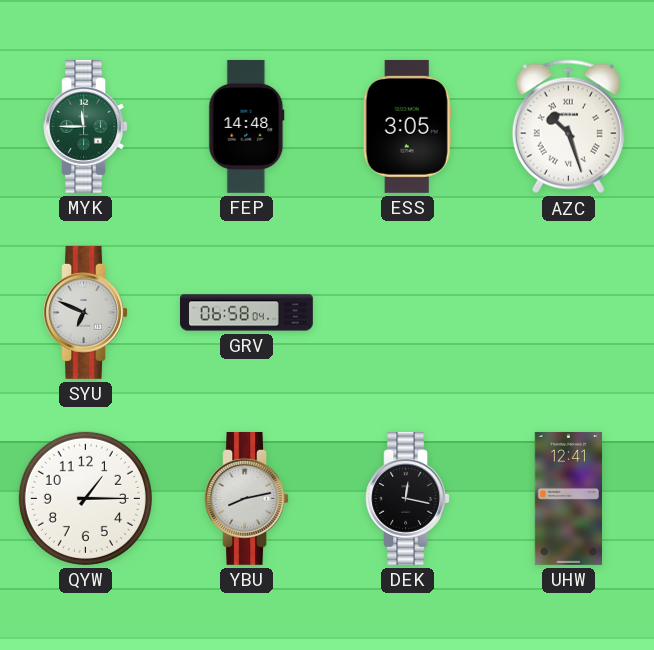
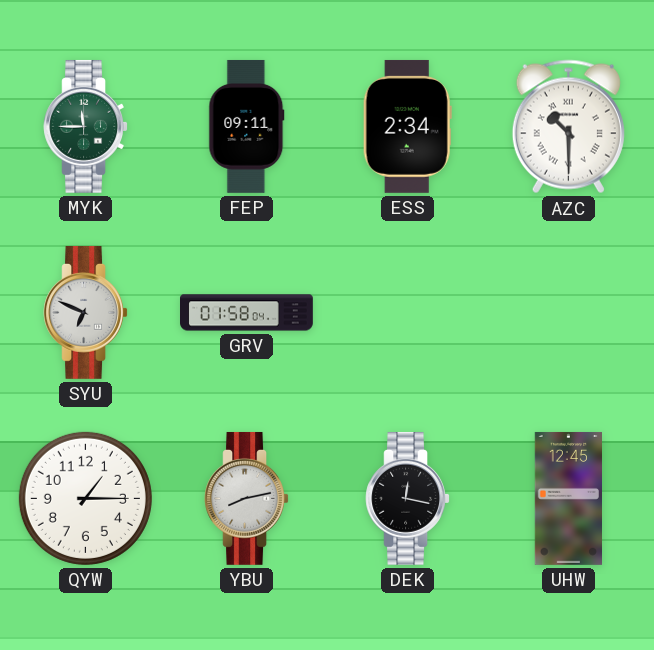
FEP: 14:48 -> 09:11
ESS: 3:05 -> 2:34
AZC: 10:27 -> 10:30
GRV: 06:58 -> 01:58
UHW: 12:41 -> 12:45
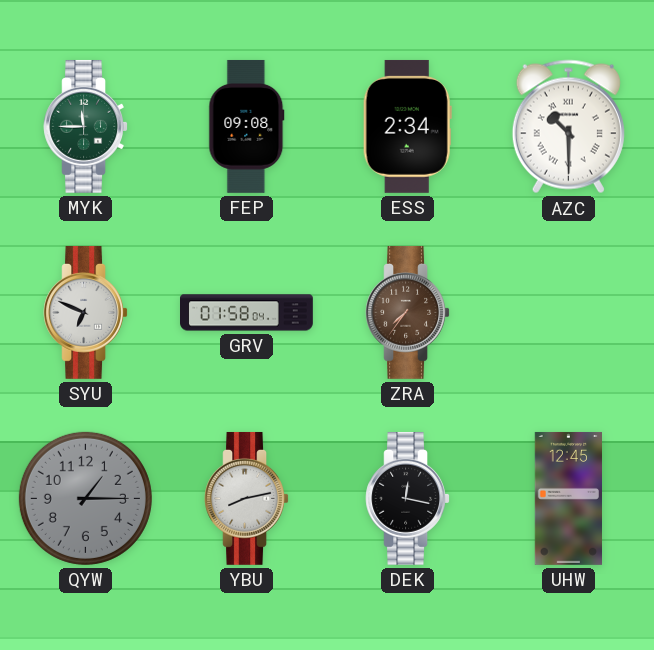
FEP: 09:11 -> 09:08
ZRA: none -> 7:36
QYW dial: white -> grey
